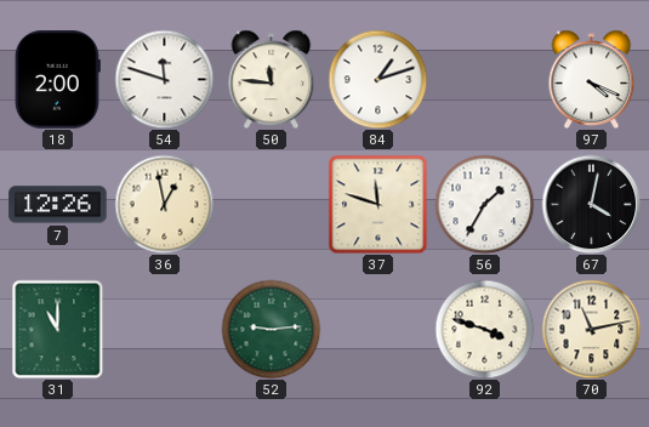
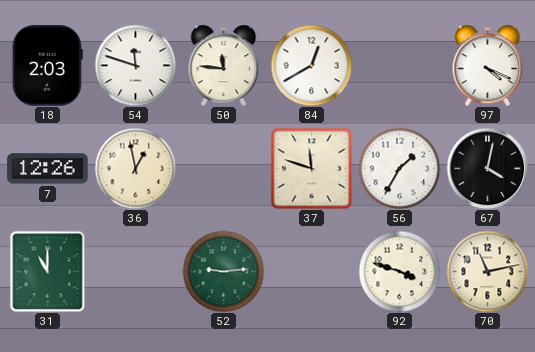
18: 2:00 -> 2:03
84: 1:12 -> 12:40
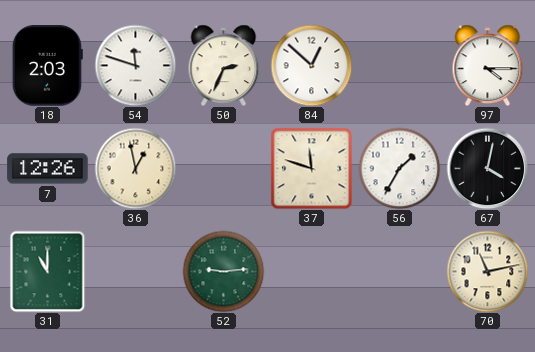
50: 11:46 -> 2:34
84: 12:40 -> 12:52
97: 4:19 -> 4:15
92: 3:48 -> none
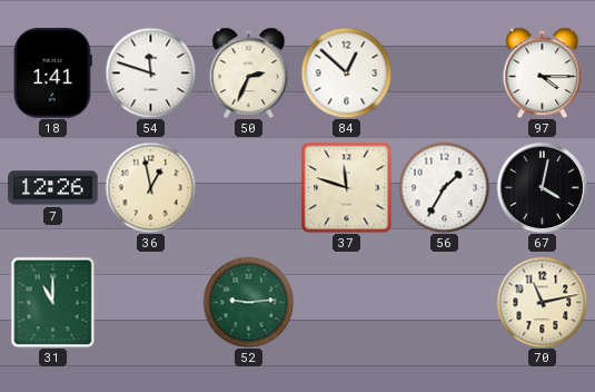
18: 2:03 -> 1:41
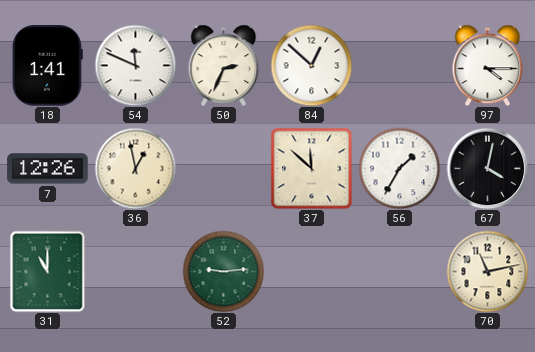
54: 11:48 -> 11:49
37: 11:48 -> 11:52
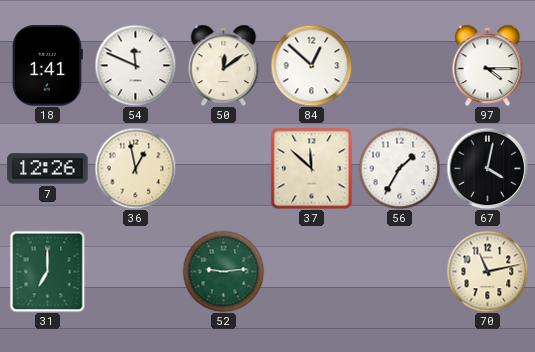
50: 2:34 -> 12:09
31: 11:00 -> 7:00
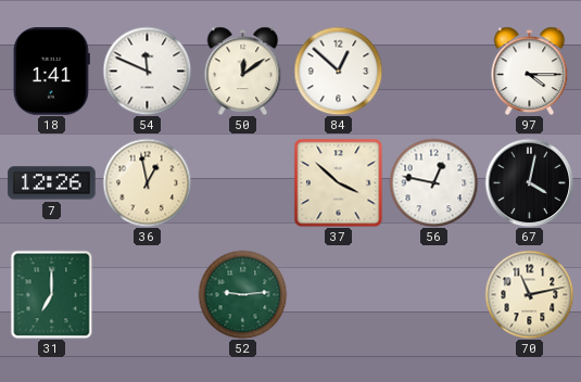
37: 11:52 -> 3:52
56: 1:35 -> 12:47
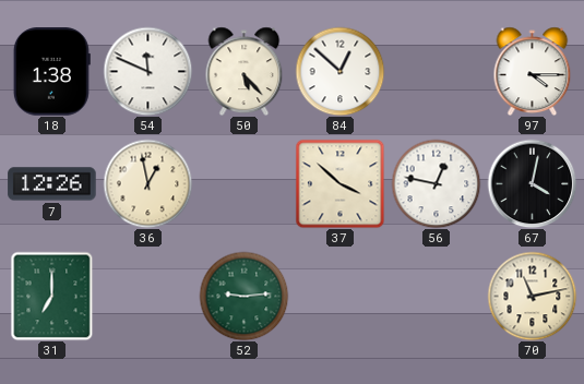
18: 1:41 -> 1:38
50: 12:09 -> 5:23
